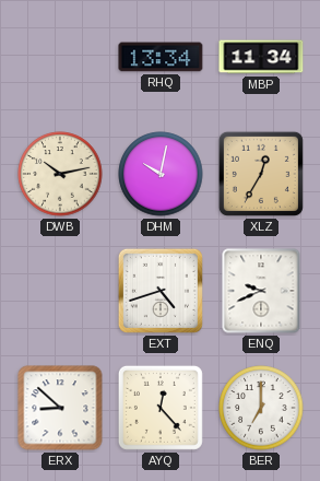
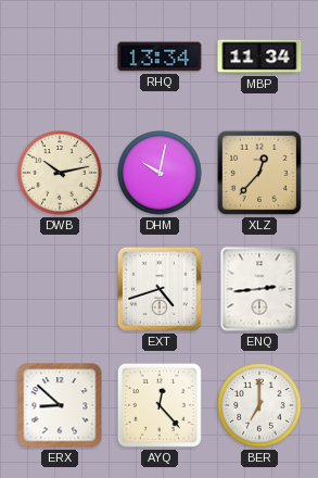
XLZ: 12:35 -> 12:37
ENQ: 9:41 -> 2:44
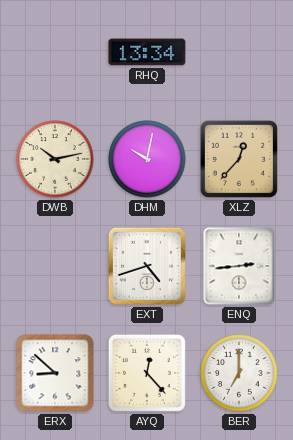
MBP: 11:34 -> none
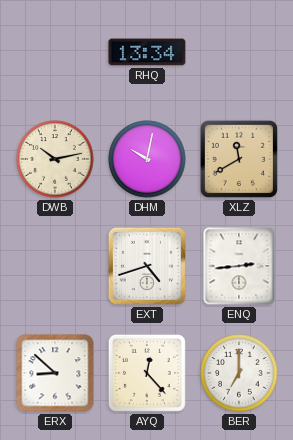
XLZ: 12:37 -> 11:40
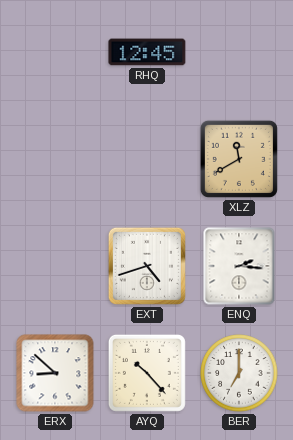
RHQ: 13:34 -> 12:45
DWB: 10:13 -> none
DHM: 10:02 -> none
ENQ: 2:44 -> 2:16
AYQ: 12:23 -> 10:23
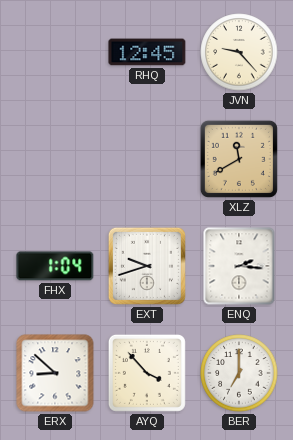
JVN: none -> 9:23
FHX: none -> 1:04
EXT: 4:42 -> 9:42
AYQ: 10:23 -> 3:53
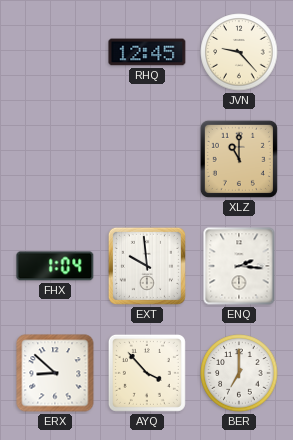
XLZ: 11:40 -> 11:00
EXT: 9:42 -> 9:59
